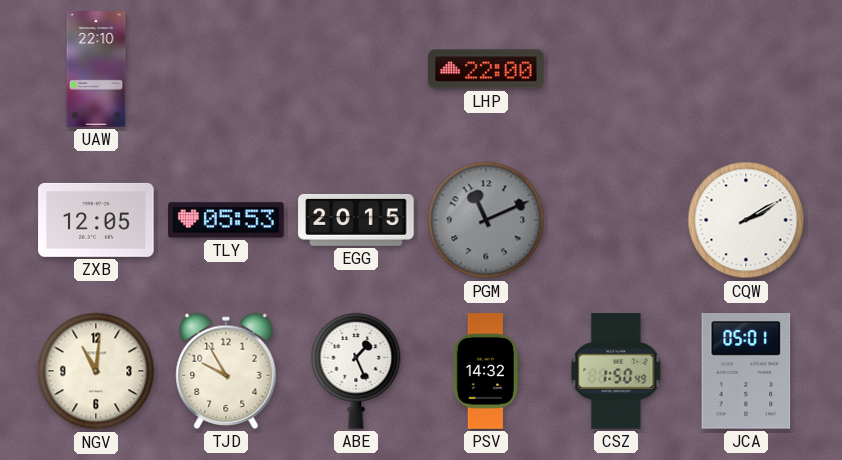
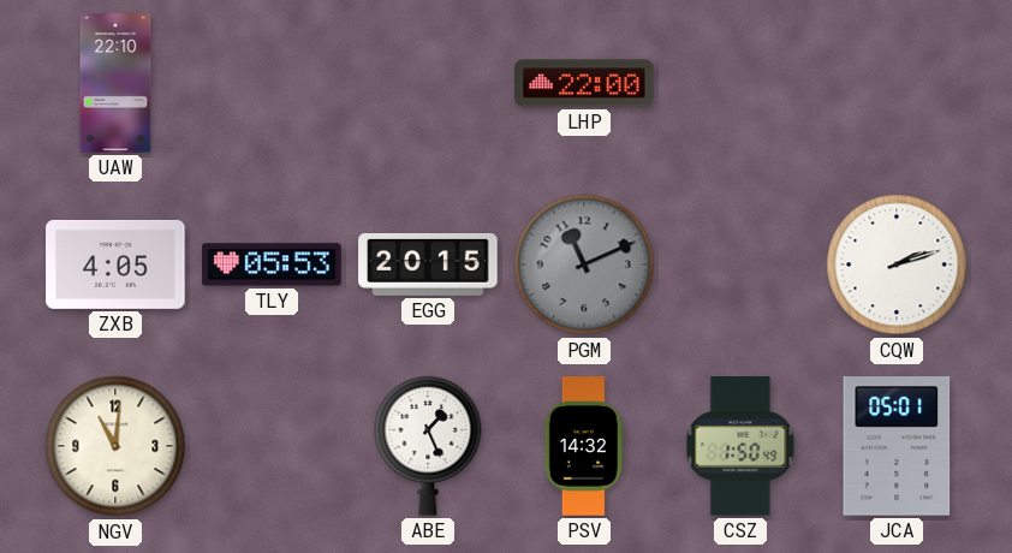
ZXB: 12:05 -> 4:05
CQW: 2:10 -> 2:12
TJD: 9:55 -> none
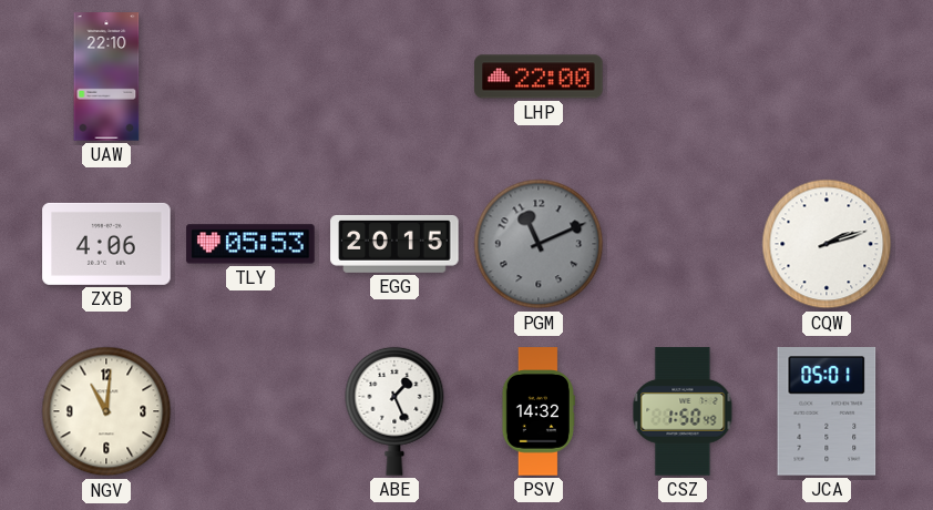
ZXB: 4:05 -> 4:06
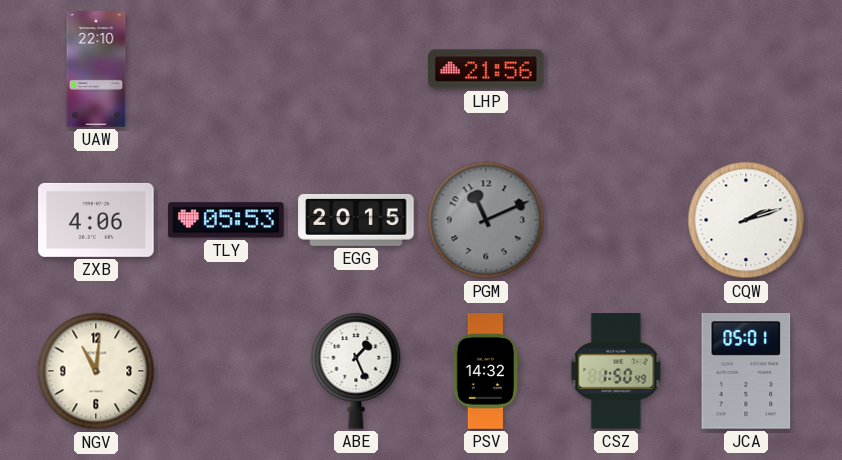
LHP: 22:00 -> 21:56
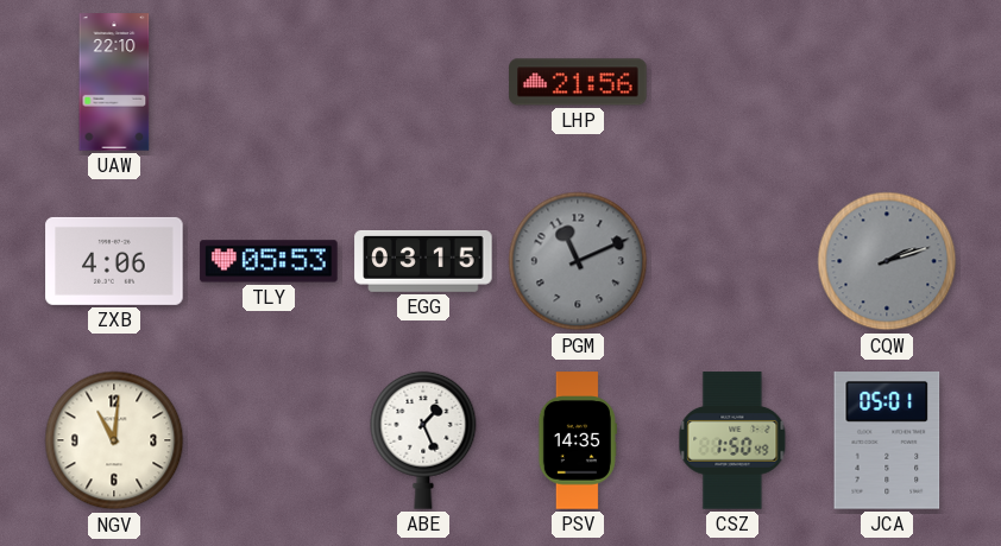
EGG: 20:15 -> 03:15
CQW dial: white -> grey
PSV: 14:32 -> 14:35
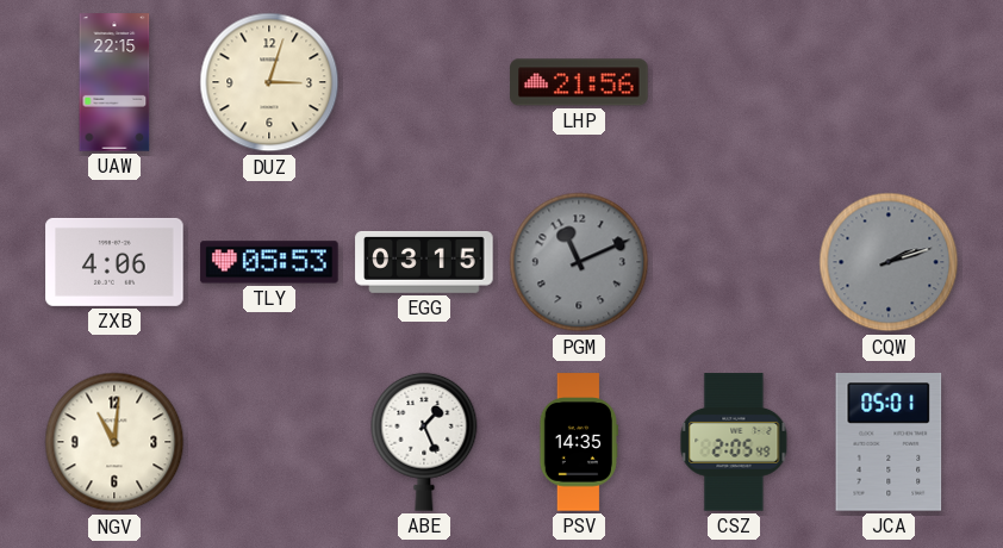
UAW: 22:10 -> 22:15
DUZ: none -> 3:03
CSZ: 1:50 -> 2:05
